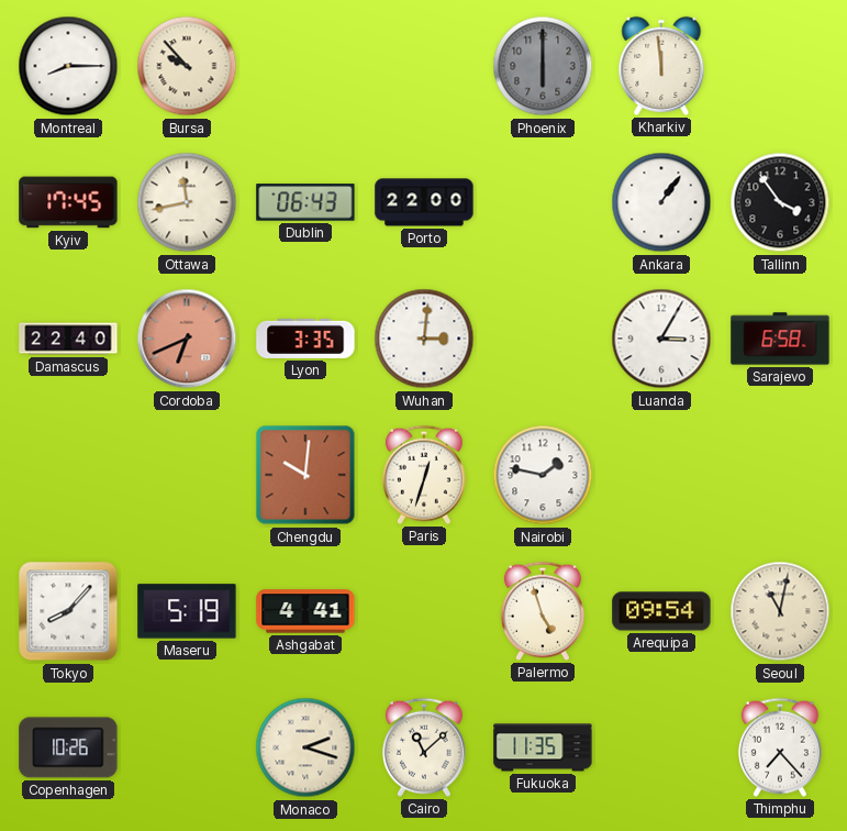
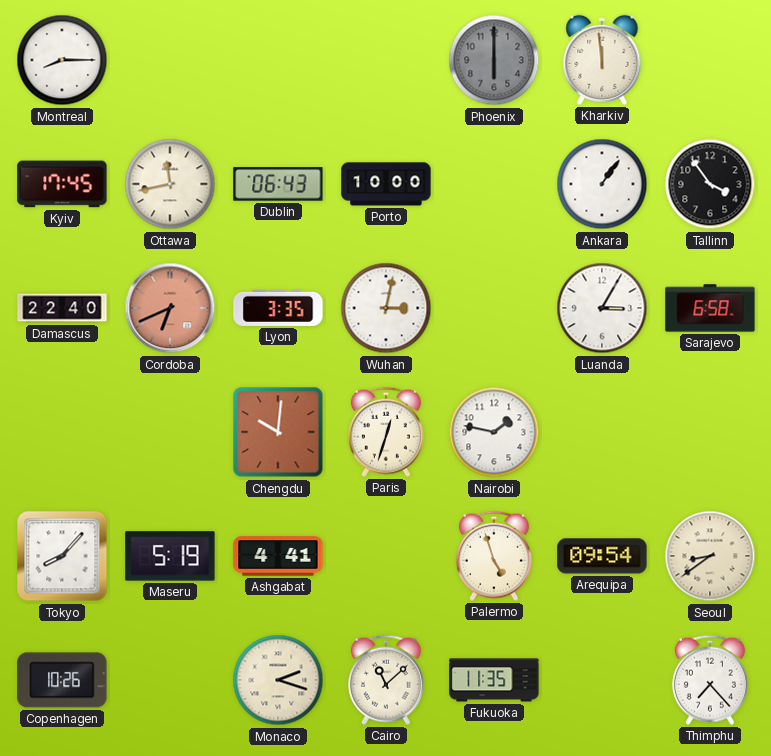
Bursa: 9:53 -> none
Porto: 22:00 -> 10:00
Wuhan: 3:01 -> 3:02
Seoul: 11:02 -> 8:39
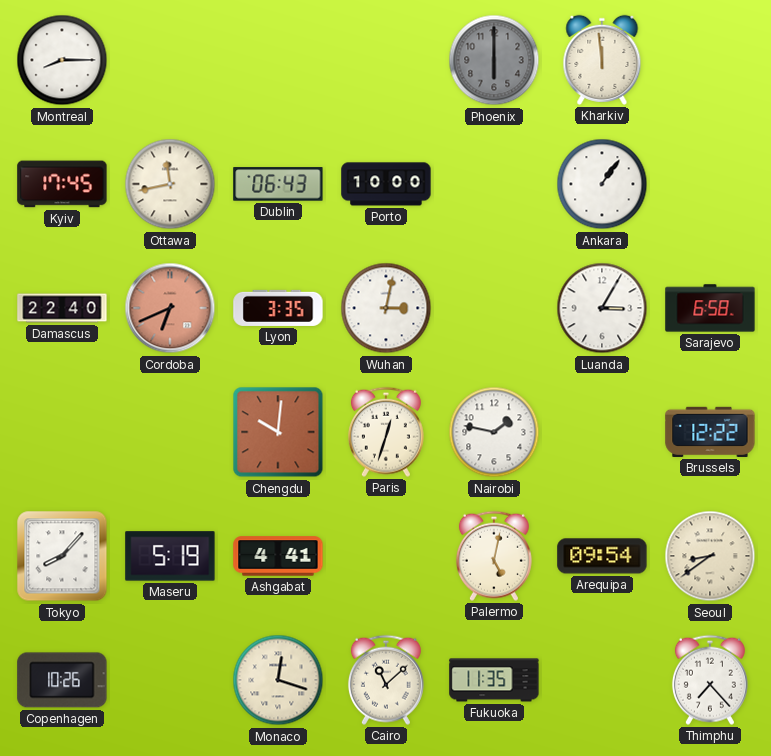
Tallinn: 3:54 -> none
Brussels: none -> 12:22
Palermo: 4:57 -> 5:02
Monaco: 2:18 -> 12:18
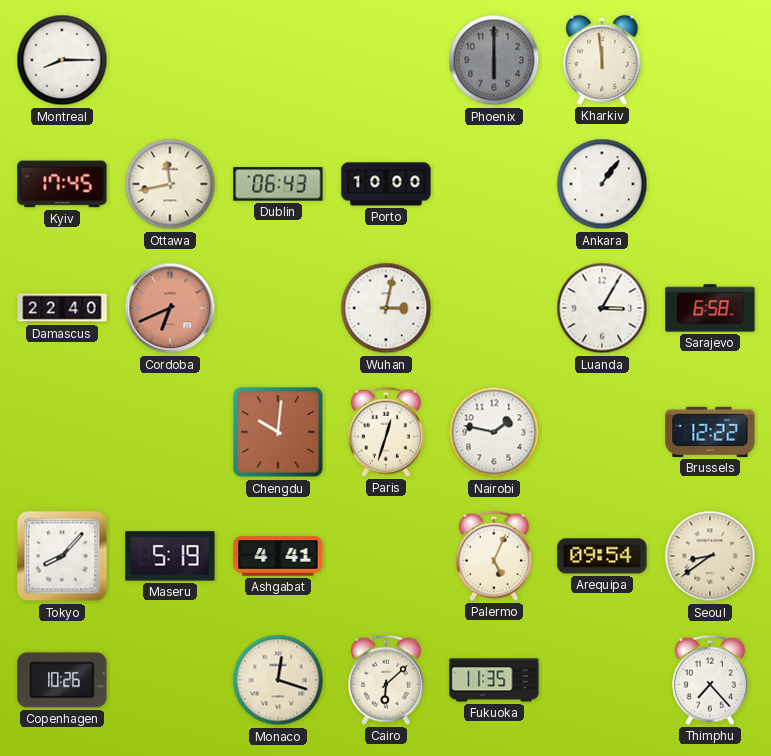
Lyon: 3:35 -> none
Palermo: 5:02 -> 5:04
Cairo: 11:08 -> 6:08
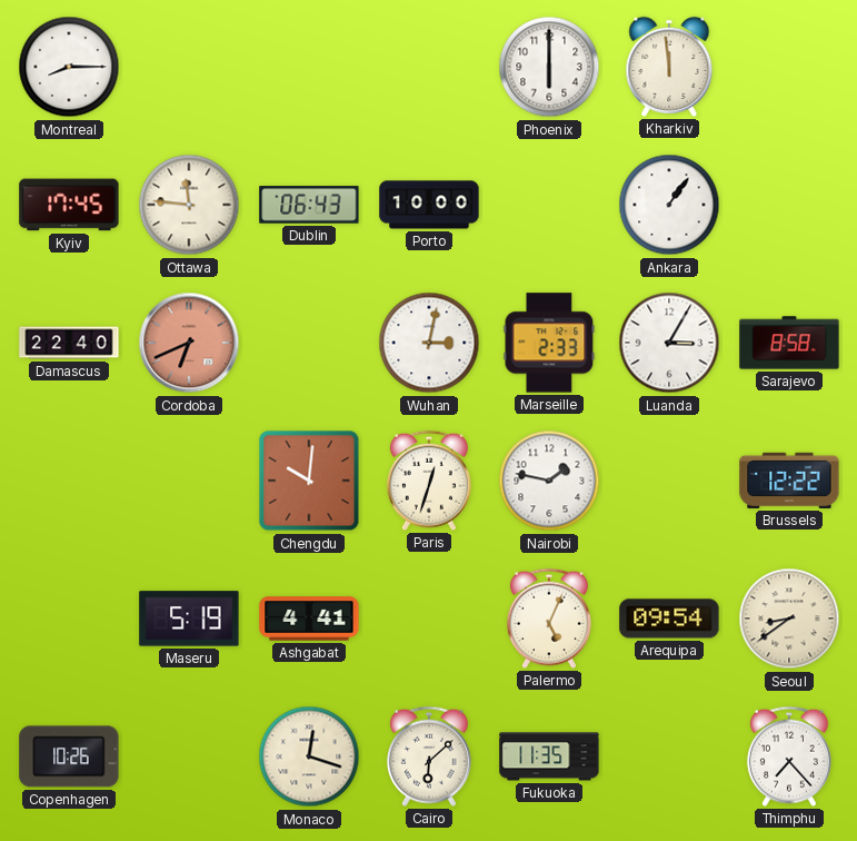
Phoenix dial: grey -> white
Ottawa: 11:43 -> 11:46
Marseille: none -> 2:33
Sarajevo: 6:58 -> 8:58
Tokyo: 8:07 -> none
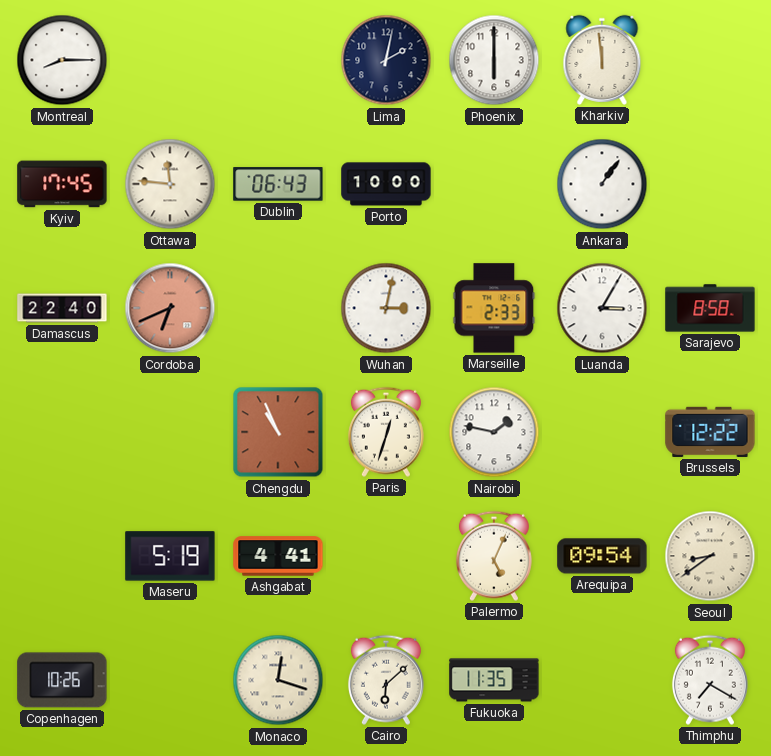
Lima: none -> 2:02
Chengdu: 10:01 -> 10:56
Thimphu: 7:23 -> 7:20
